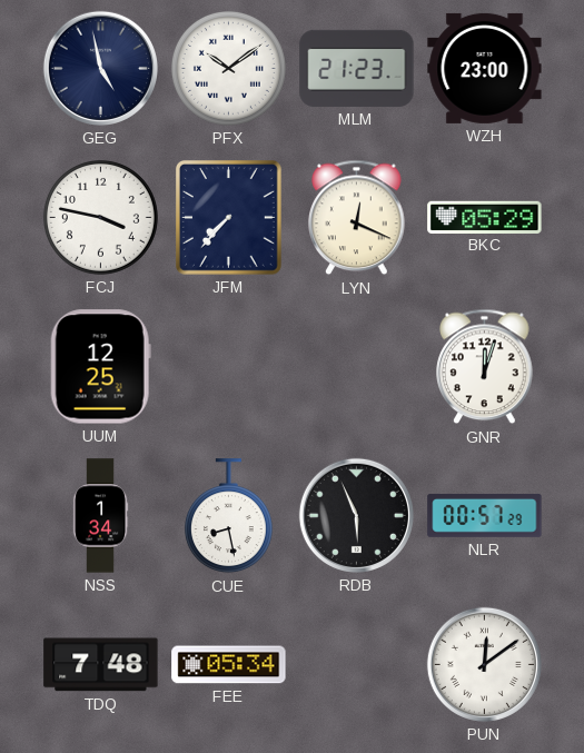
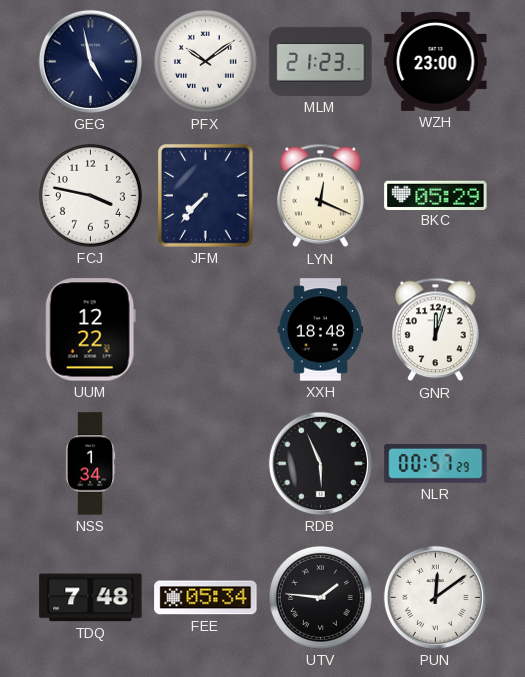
UUM: 12:25 -> 12:22
XXH: none -> 18:48
CUE: 8:28 -> none
UTV: none -> 1:46
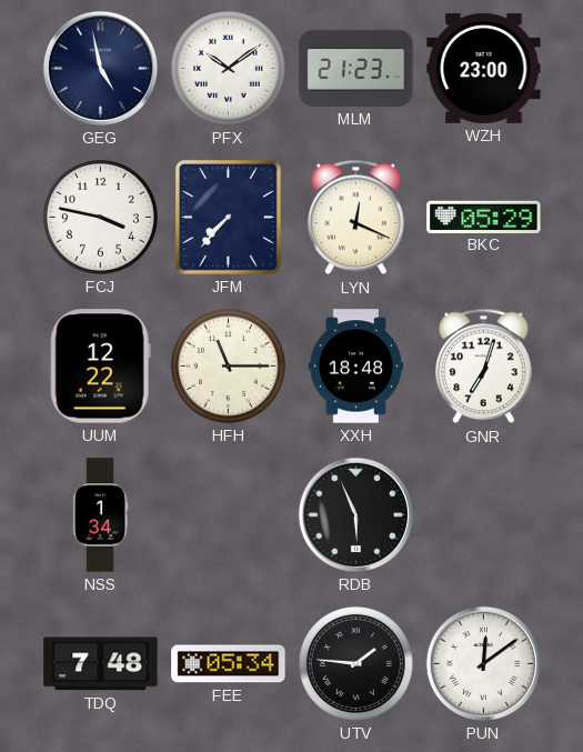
HFH: none -> 11:15
GNR: 12:03 -> 7:03
NLR: 00:57 -> none
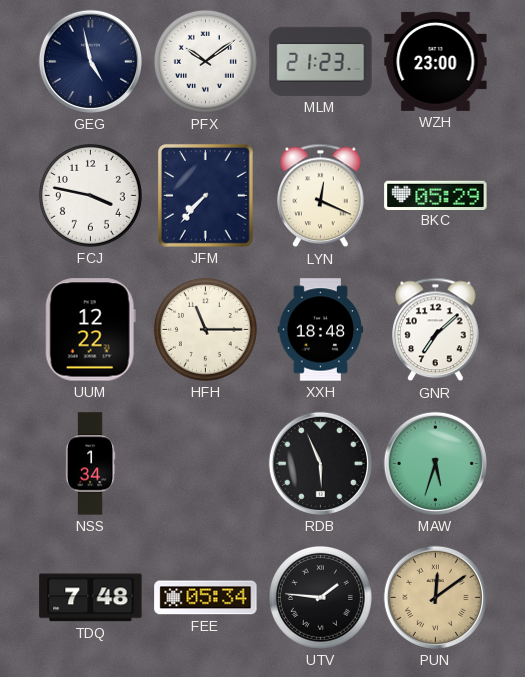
GNR: 7:03 -> 7:08
MAW: none -> 5:33
PUN dial: white -> champagne
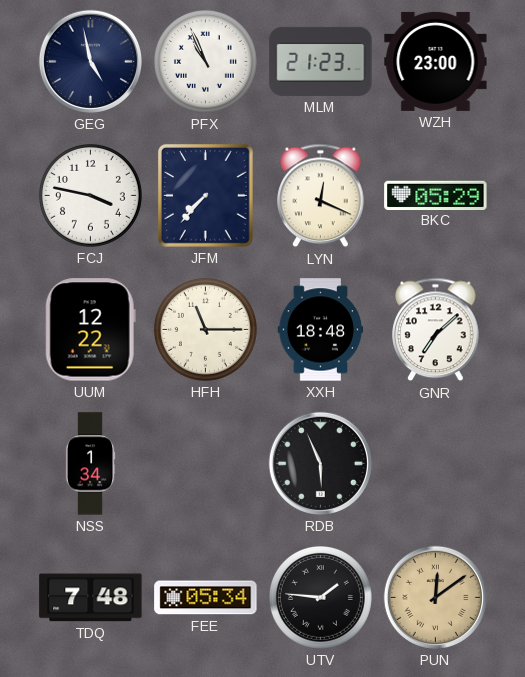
PFX: 10:09 -> 10:56
MAW: 5:33 -> none
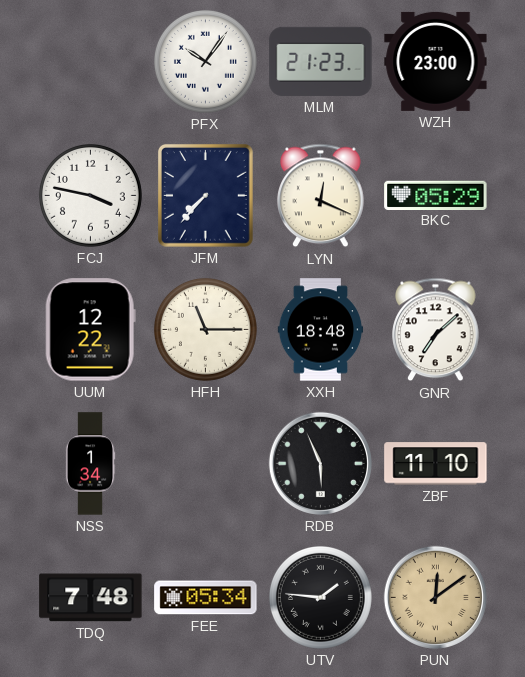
GEG: 4:58 -> none
PFX: 10:56 -> 10:06
ZBF: none -> 11:10
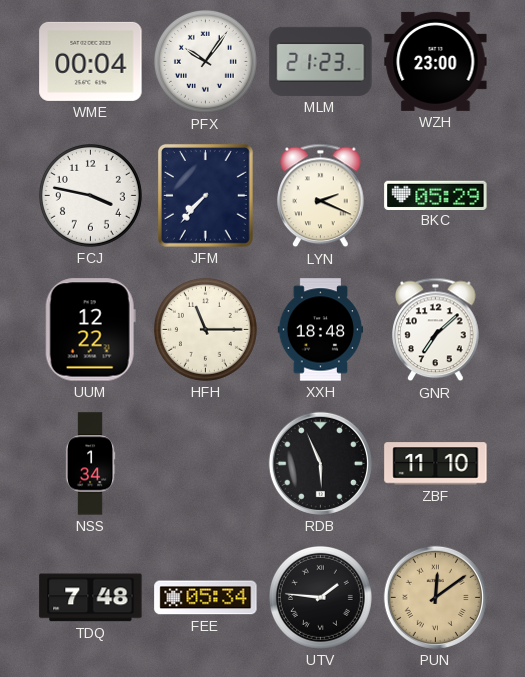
WME: none -> 00:04
LYN: 12:19 -> 2:19
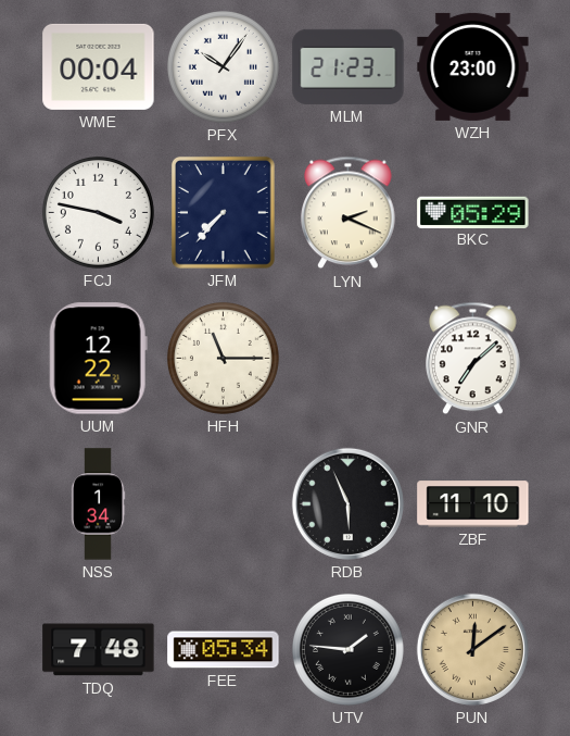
XXH: 18:48 -> none
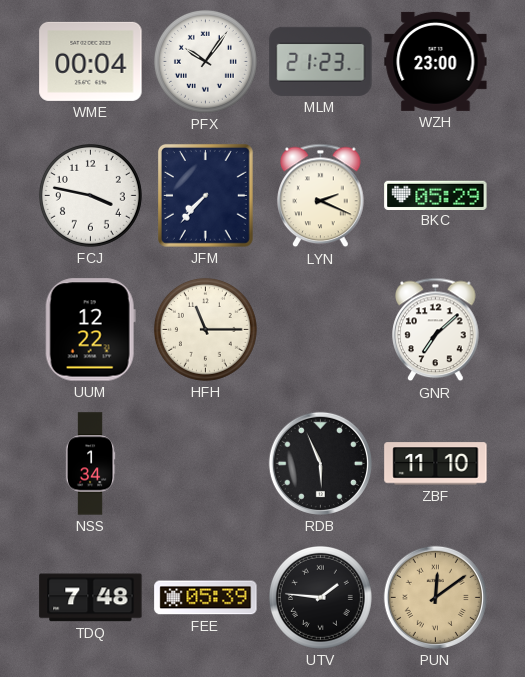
FEE: 05:34 -> 05:39
